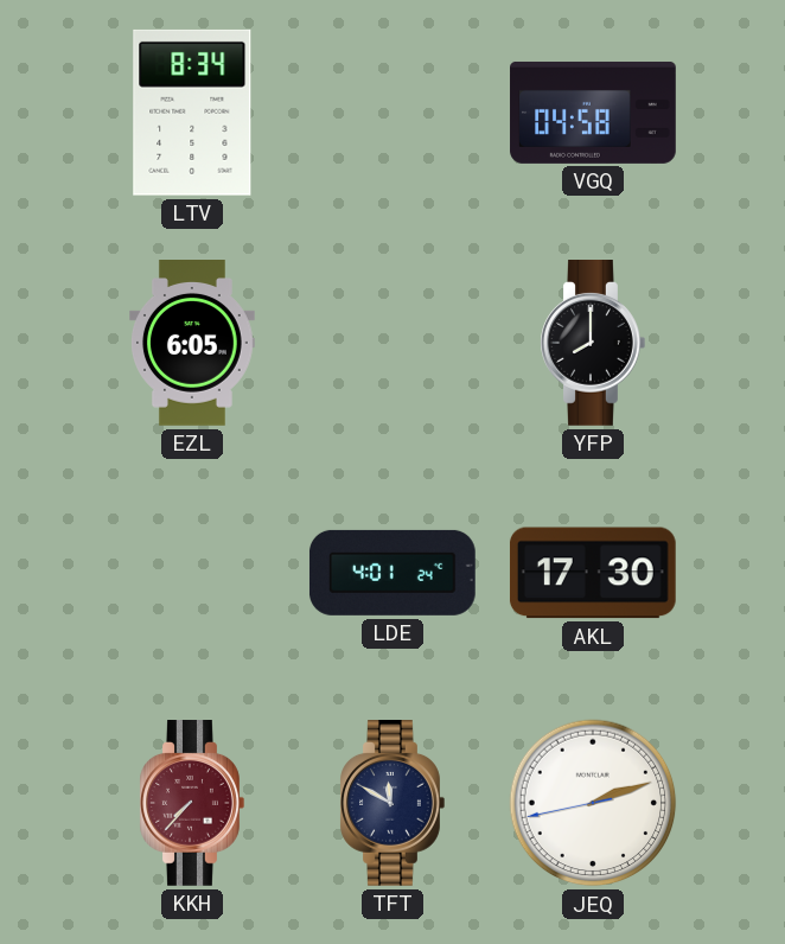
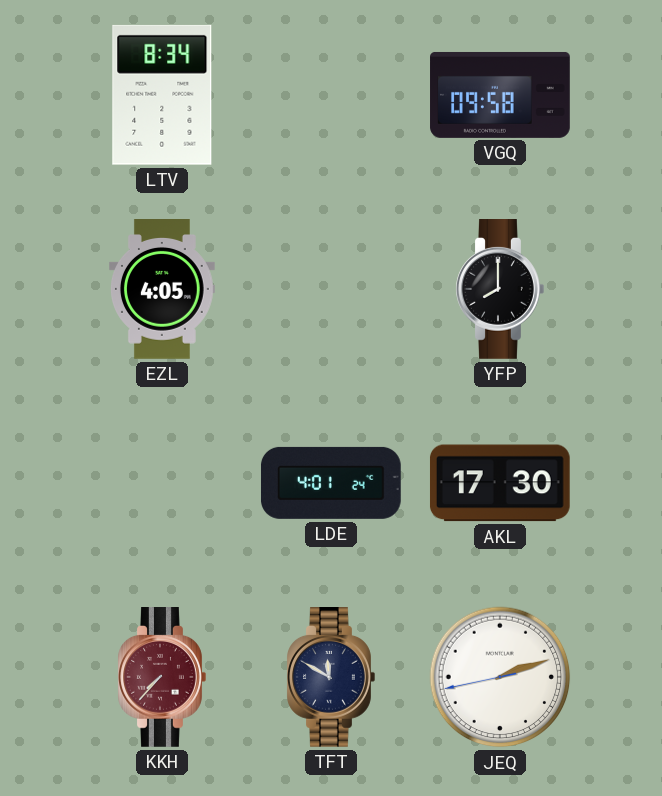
VGQ: 04:58 -> 09:58
EZL: 6:05 -> 4:05
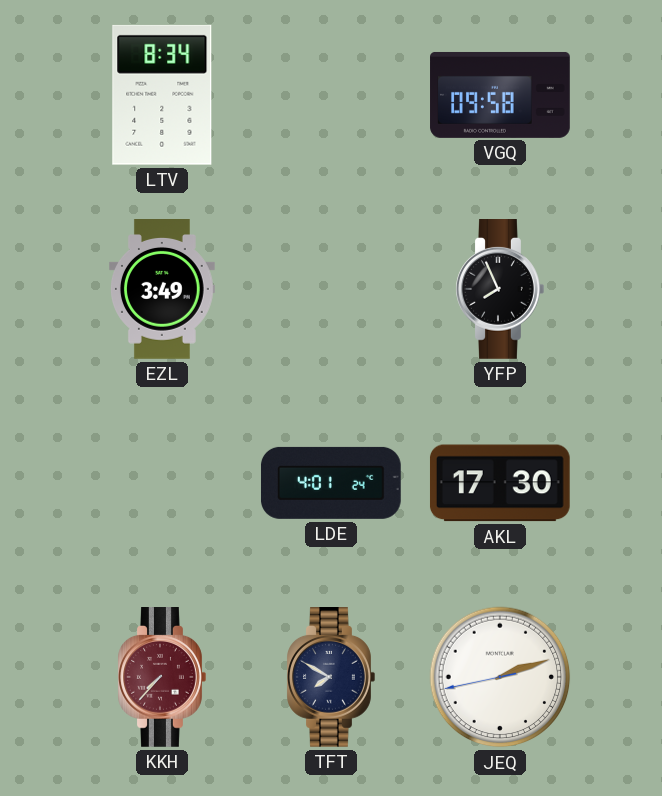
EZL: 4:05 -> 3:49
YFP: 8:00 -> 7:56
TFT: 11:50 -> 7:50
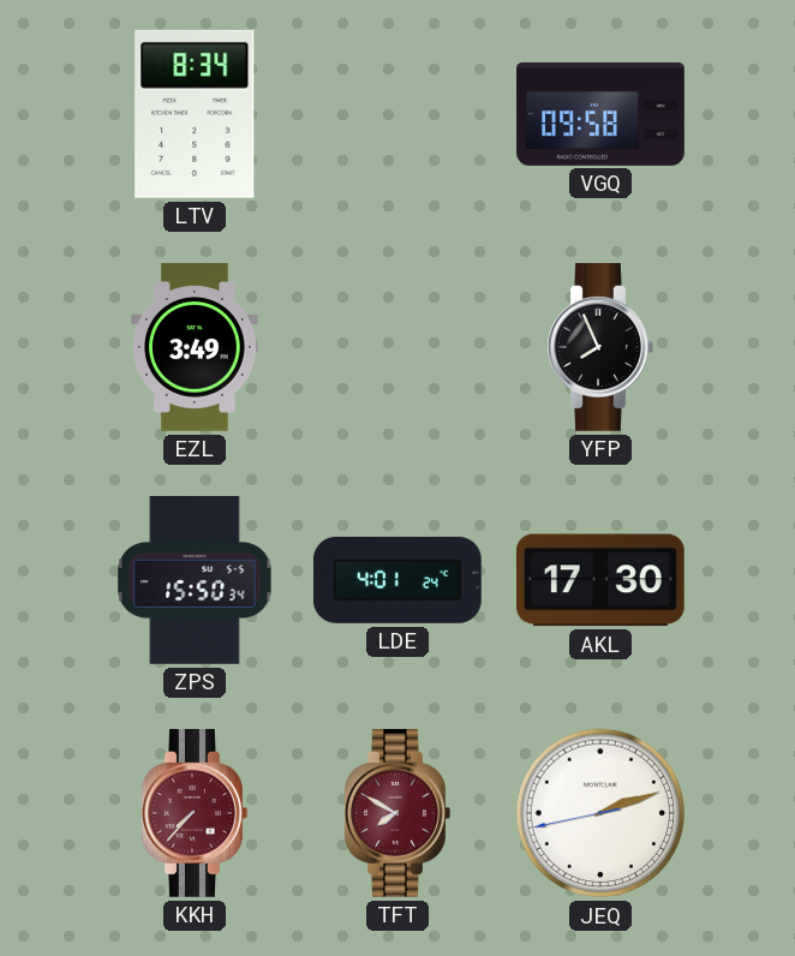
ZPS: none -> 15:50
TFT dial: navy -> burgundy
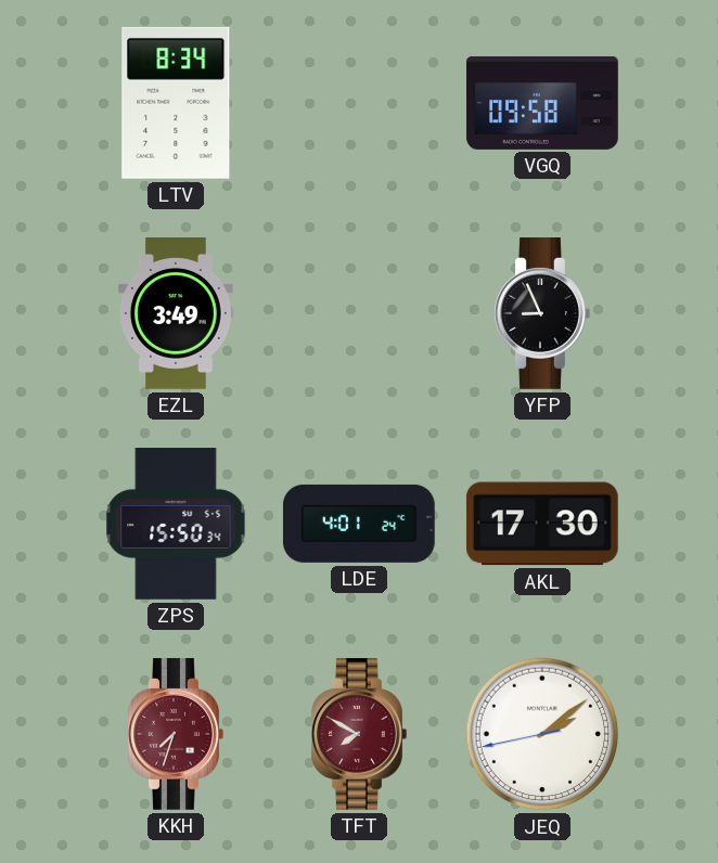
YFP: 7:56 -> 8:56
KKH: 7:37 -> 7:33
JEQ: 2:11 -> 2:08
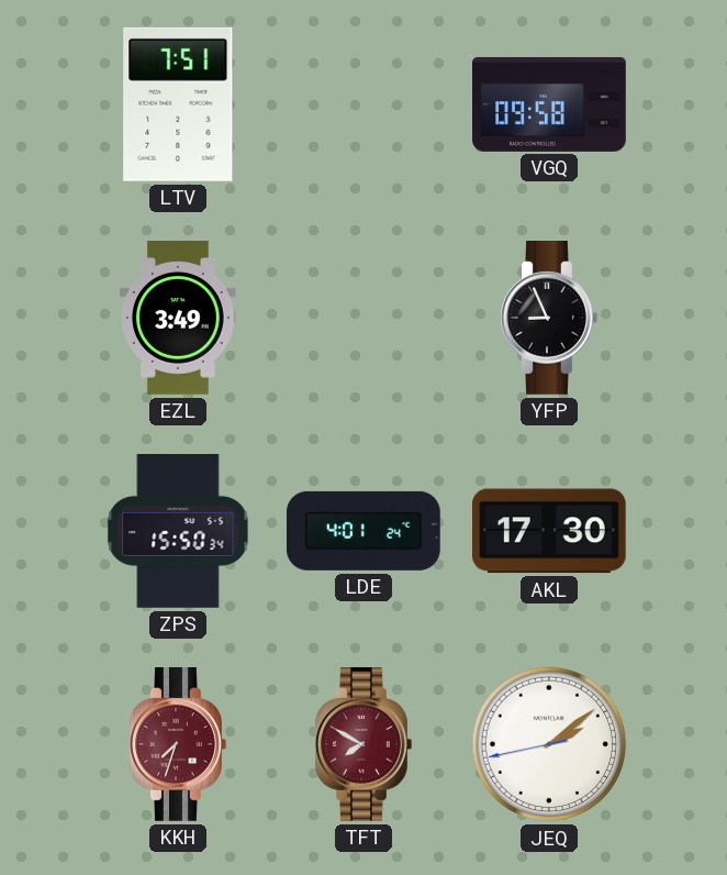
LTV: 8:34 -> 7:51
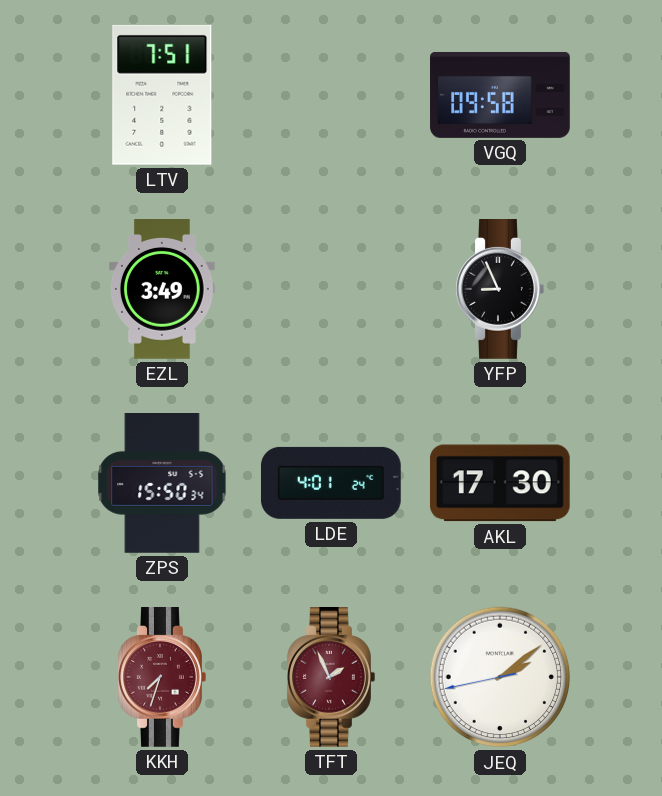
TFT: 7:50 -> 1:56
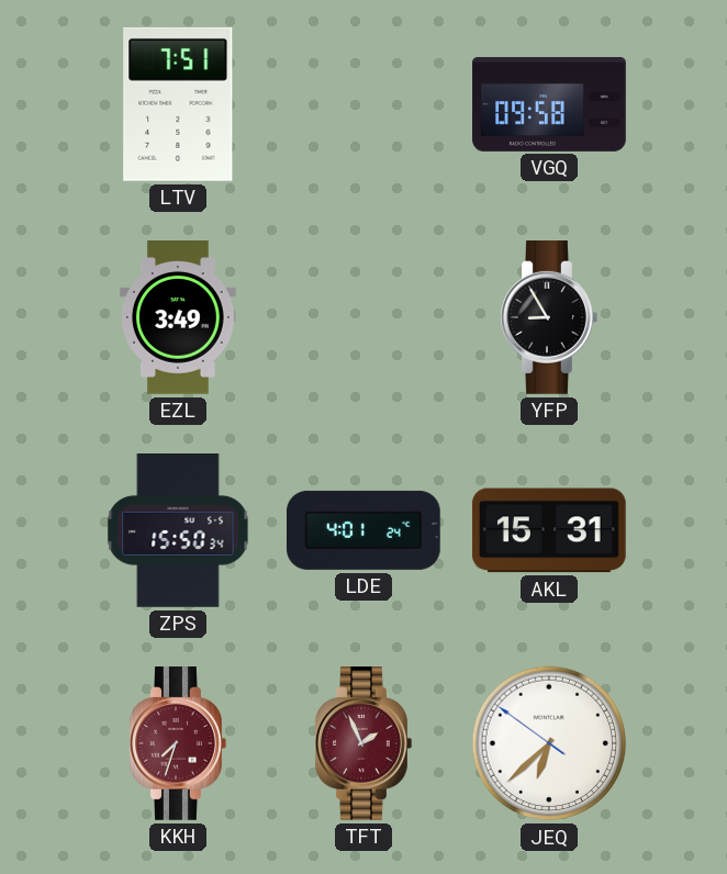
YFP: 8:56 -> 8:55
AKL: 17:30 -> 15:31
JEQ: 2:08 -> 6:37
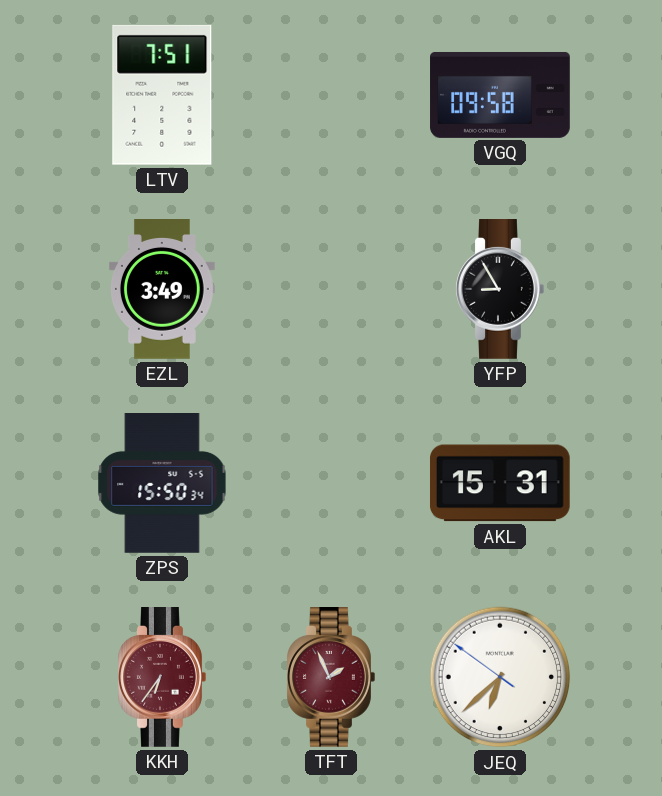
LDE: 4:01 -> none
KKH: 7:33 -> 6:36
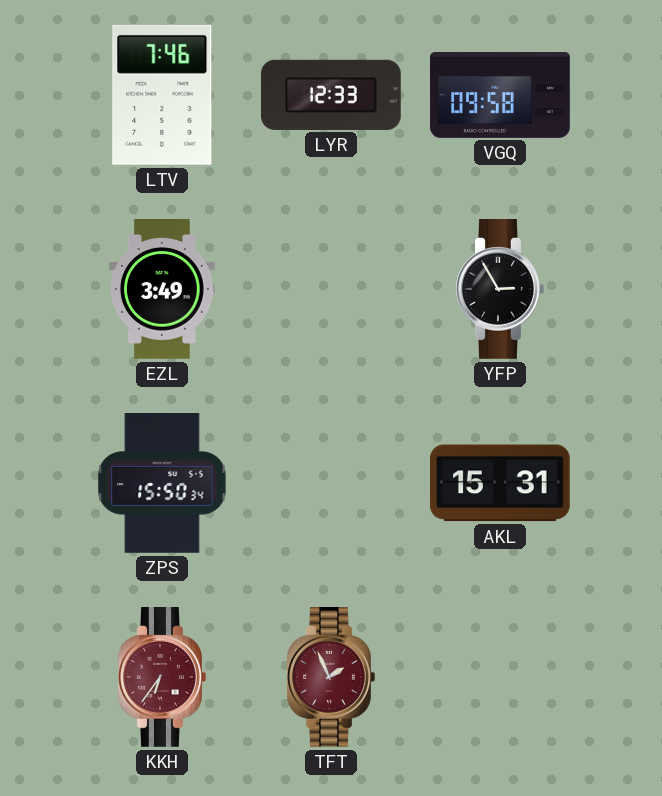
LTV: 7:51 -> 7:46
LYR: none -> 12:33
YFP: 8:55 -> 2:55
JEQ: 6:37 -> none
